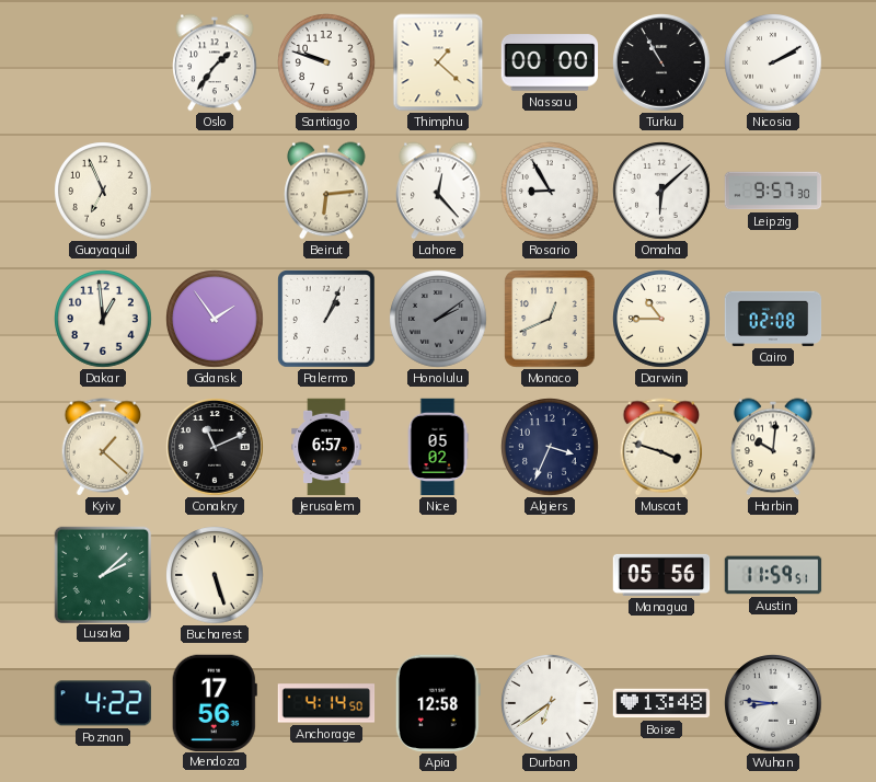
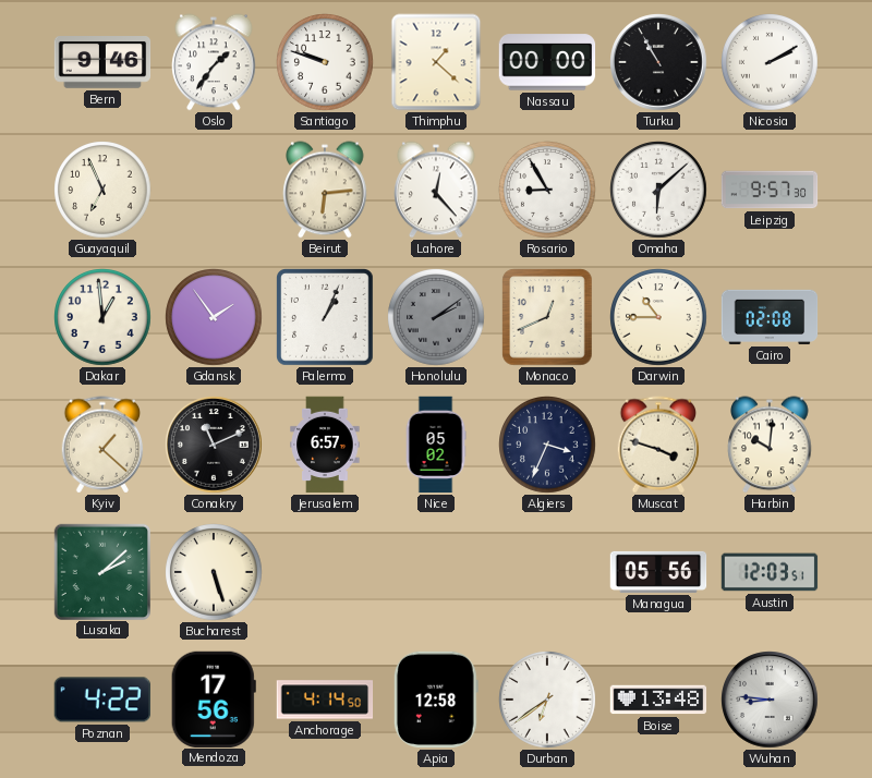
Bern: none -> 9:46
Austin: 11:59 -> 12:03
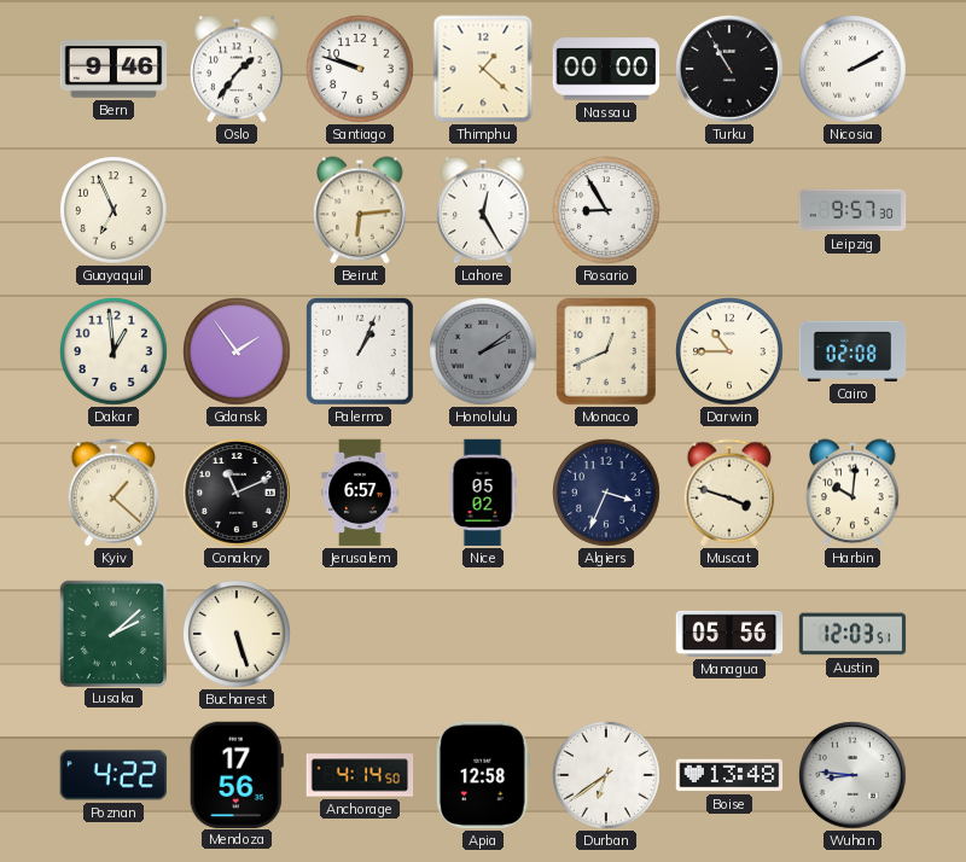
Lahore: 12:23 -> 12:25
Omaha: 6:08 -> none
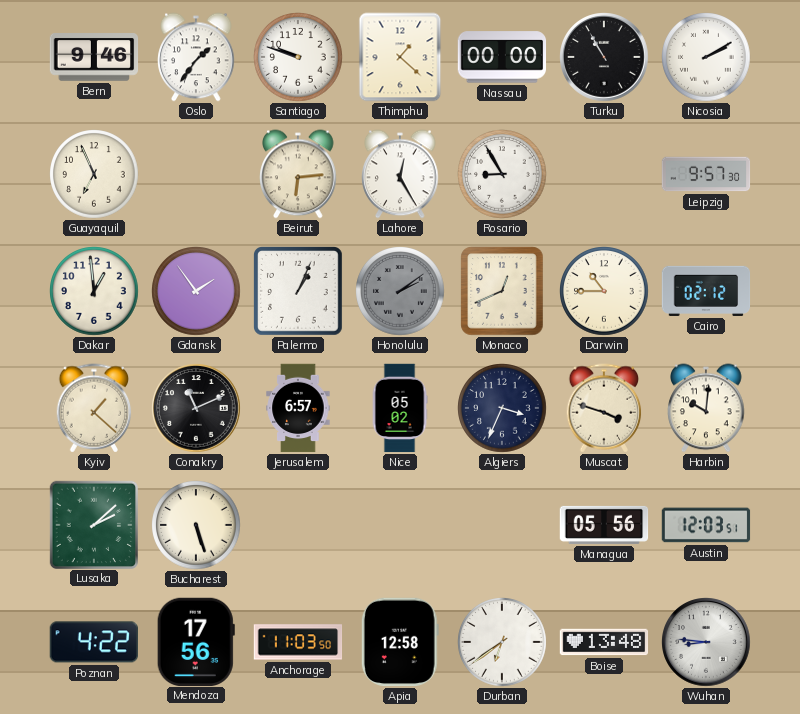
Cairo: 02:08 -> 02:12
Anchorage: 4:14 -> 11:03
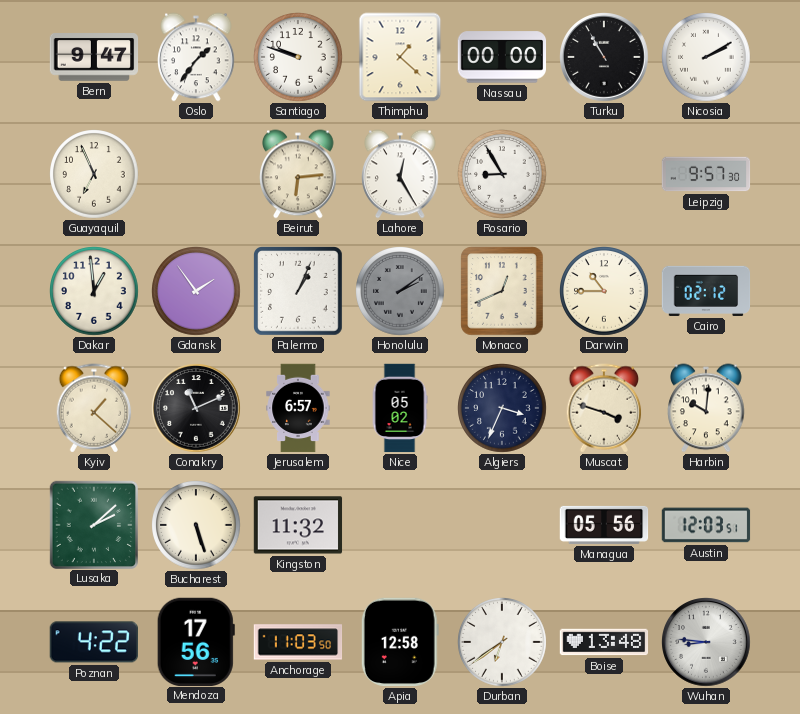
Bern: 9:46 -> 9:47
Kingston: none -> 11:32
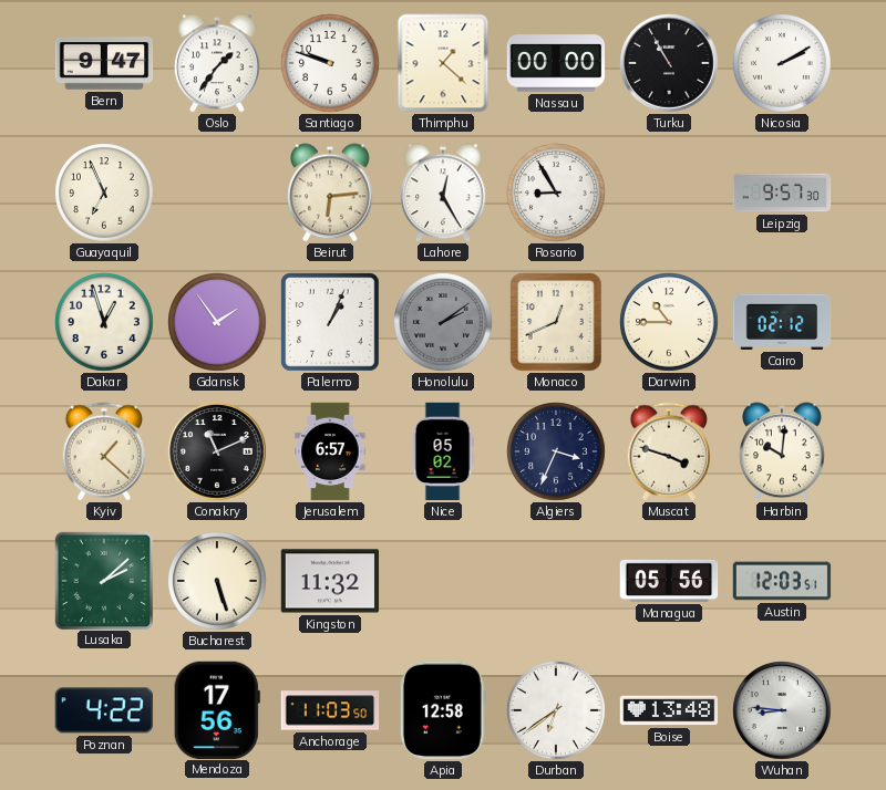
Dakar: 12:59 -> 12:57
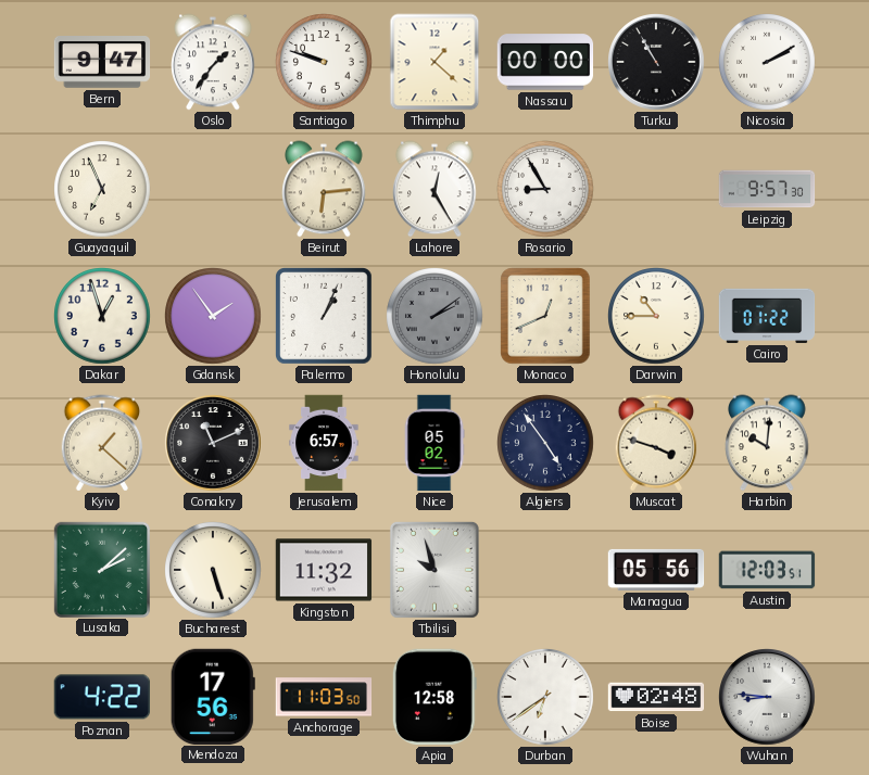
Cairo: 02:12 -> 01:22
Algiers: 3:34 -> 4:54
Tbilisi: none -> 9:57
Boise: 13:48 -> 02:48
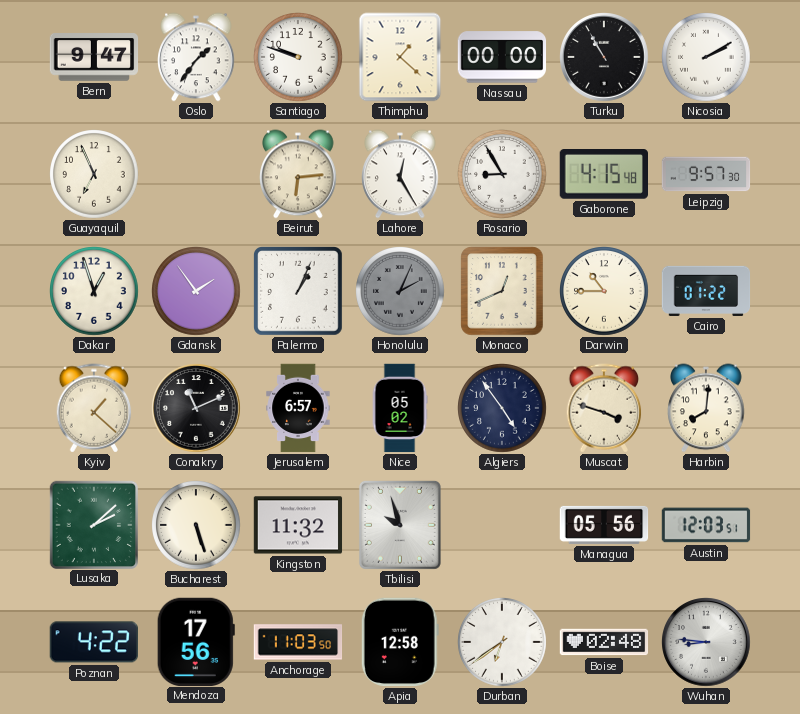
Gaborone: none -> 4:15
Honolulu: 2:09 -> 2:04
Harbin: 10:01 -> 8:01
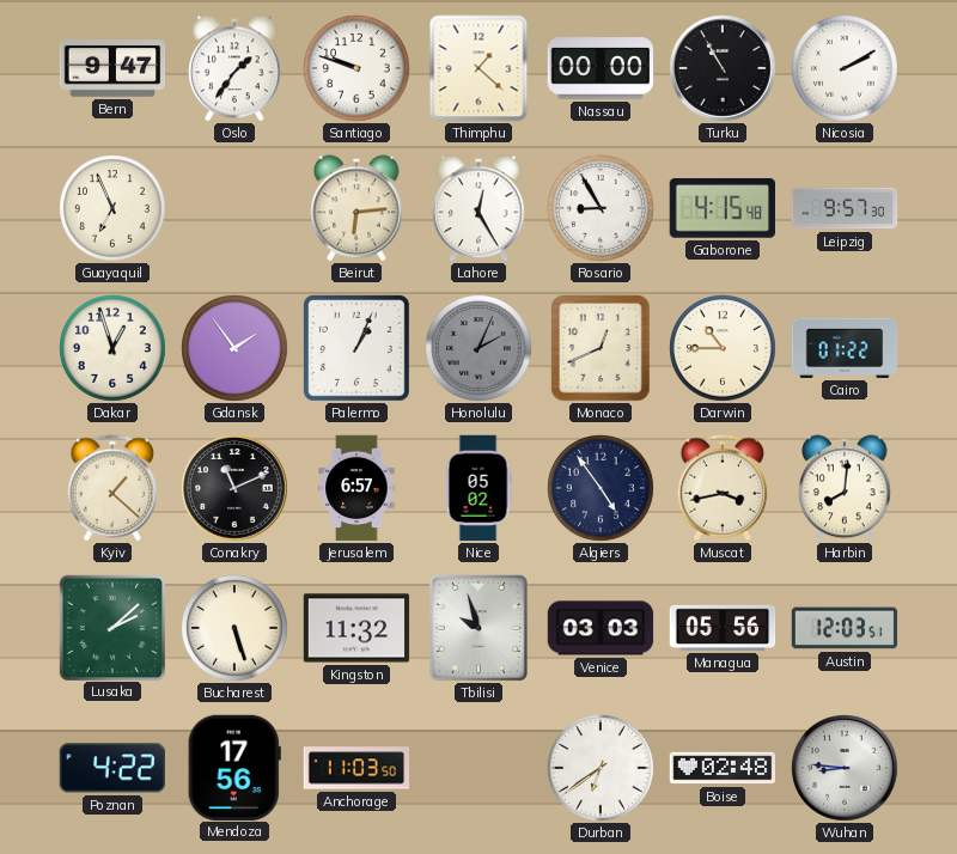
Muscat: 3:48 -> 3:43
Venice: none -> 03:03
Apia: 12:58 -> none
